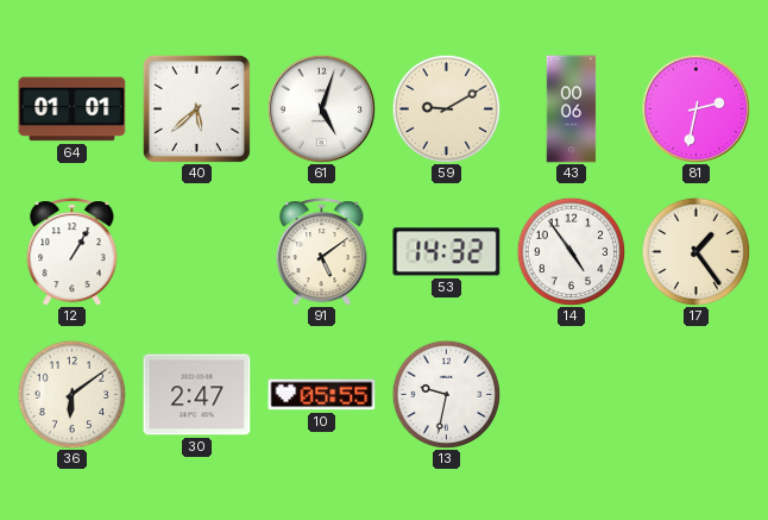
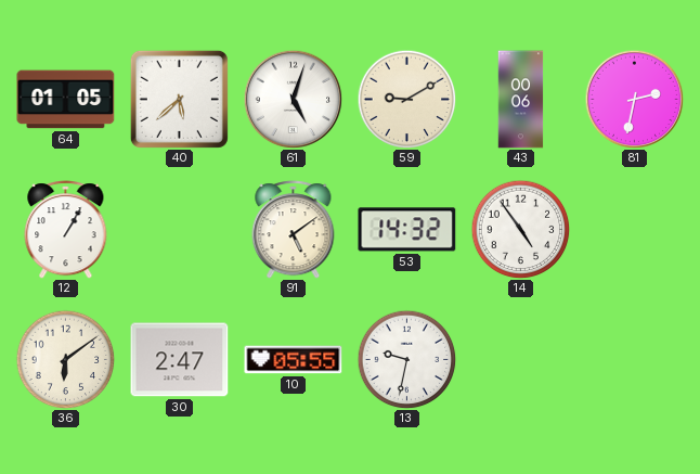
64: 01:01 -> 01:05
17: 1:24 -> none
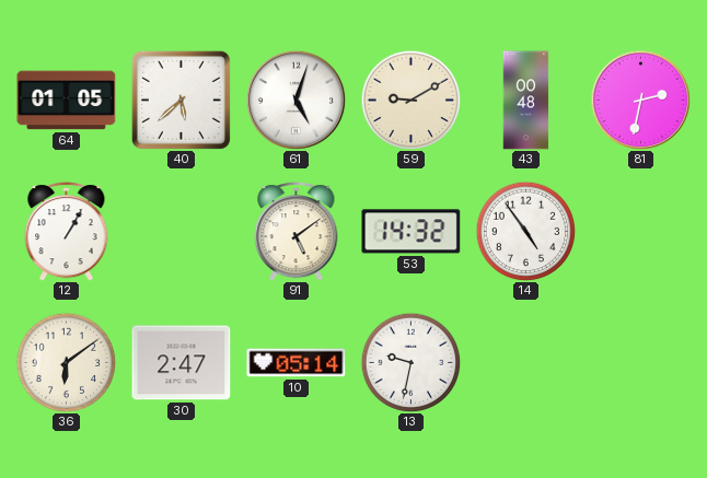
43: 00:06 -> 00:48
10: 05:55 -> 05:14
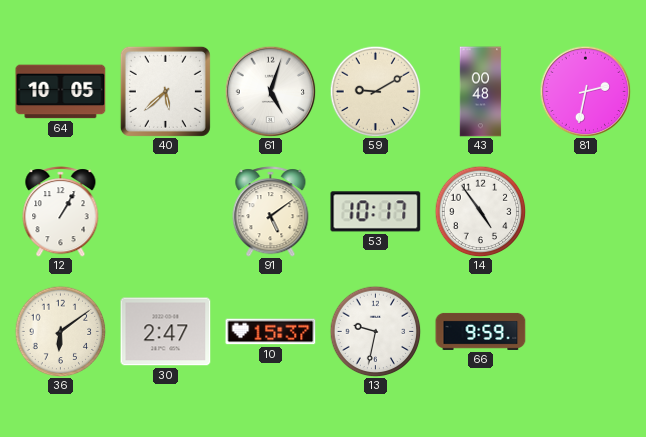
64: 01:05 -> 10:05
53: 14:32 -> 10:17
10: 05:14 -> 15:37
66: none -> 9:59
